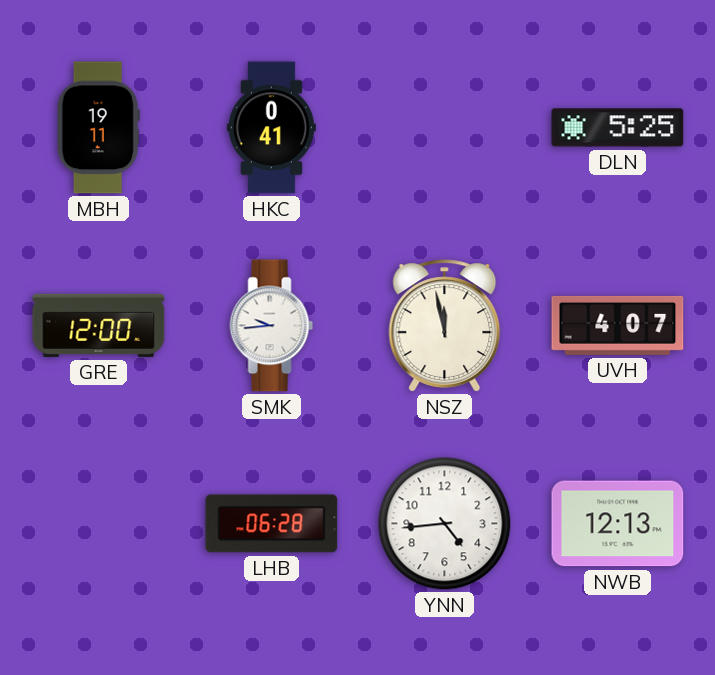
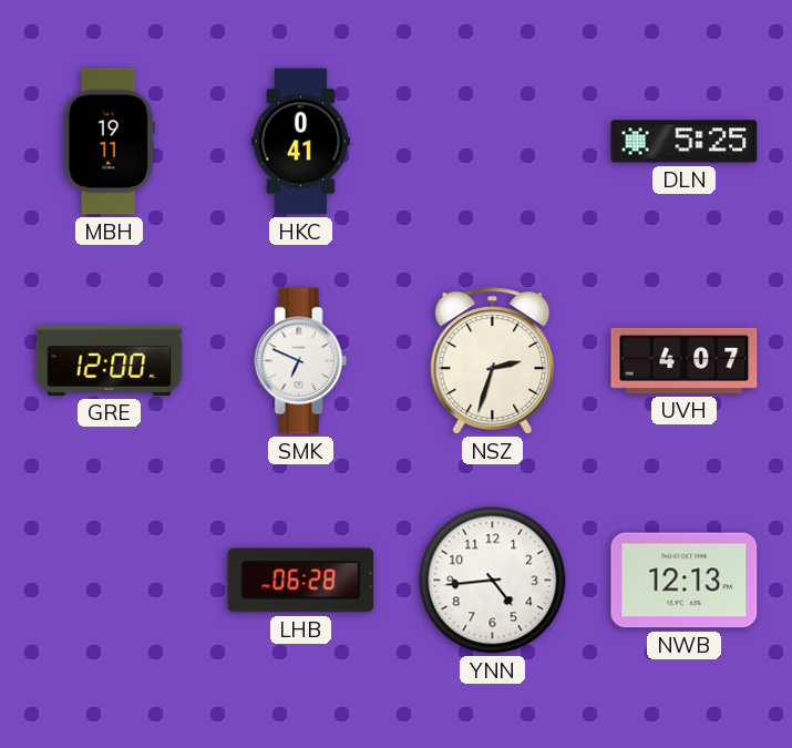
SMK: 9:44 -> 6:49
NSZ: 11:58 -> 2:33
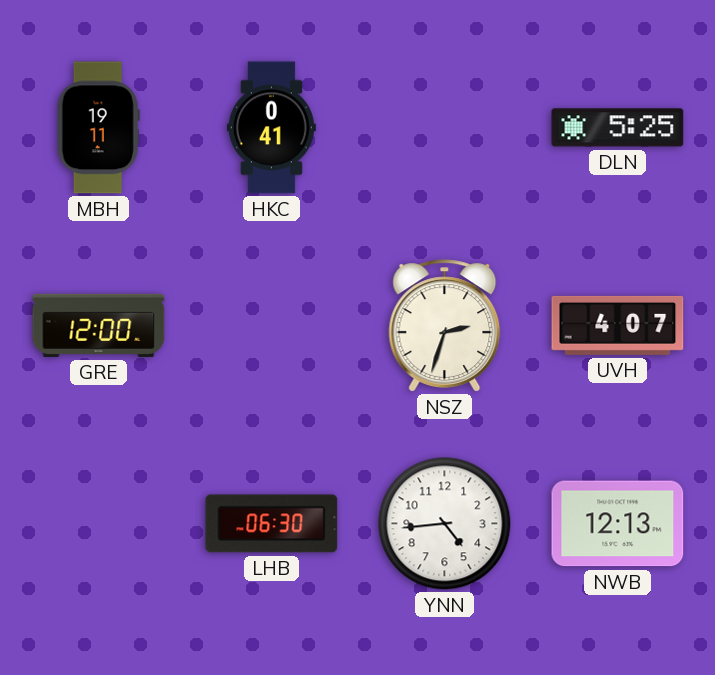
SMK: 6:49 -> none
LHB: 06:28 -> 06:30
